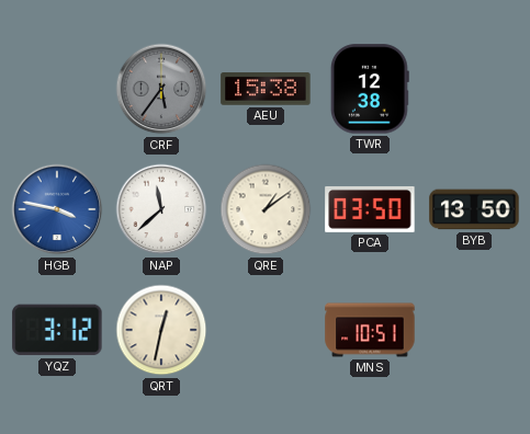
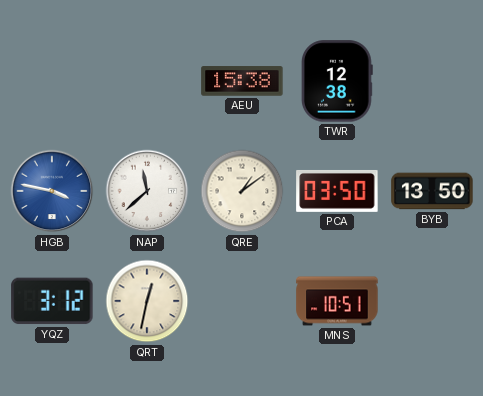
CRF: 5:36 -> none
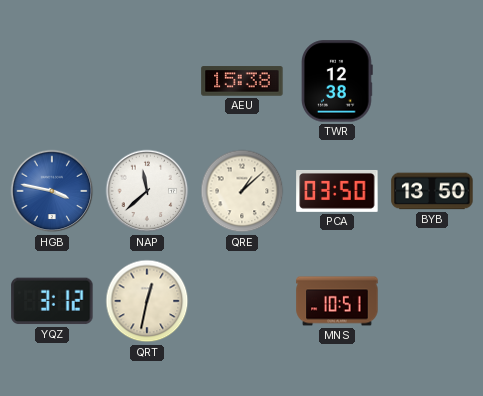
QRE: 1:09 -> 1:08
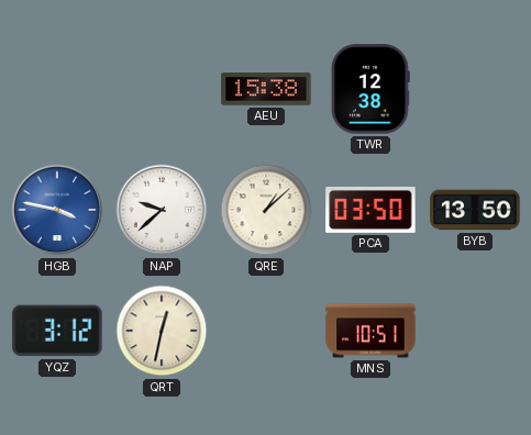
NAP: 11:38 -> 9:38
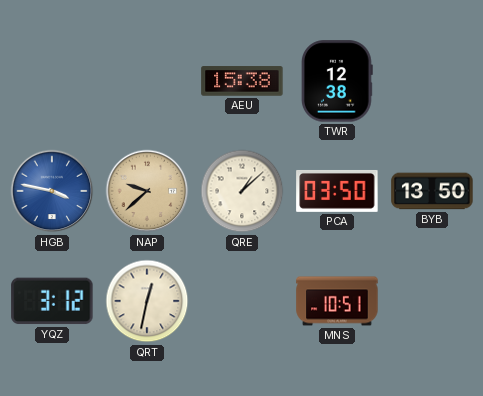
NAP dial: white -> champagne
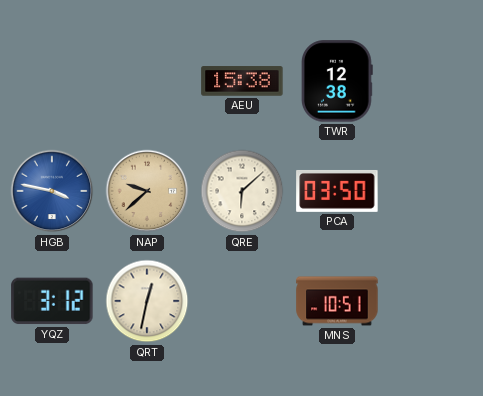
QRE: 1:08 -> 6:08
BYB: 13:50 -> none
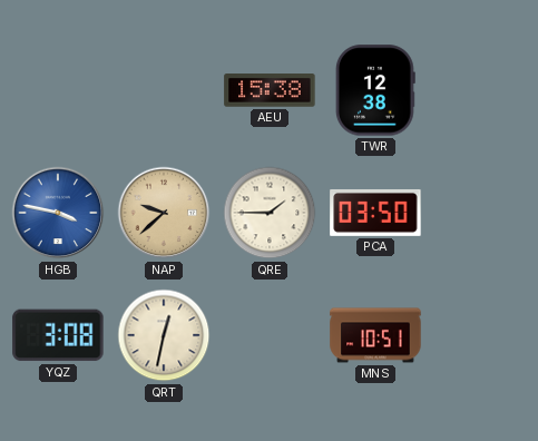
QRE: 6:08 -> 1:45
YQZ: 3:12 -> 3:08
